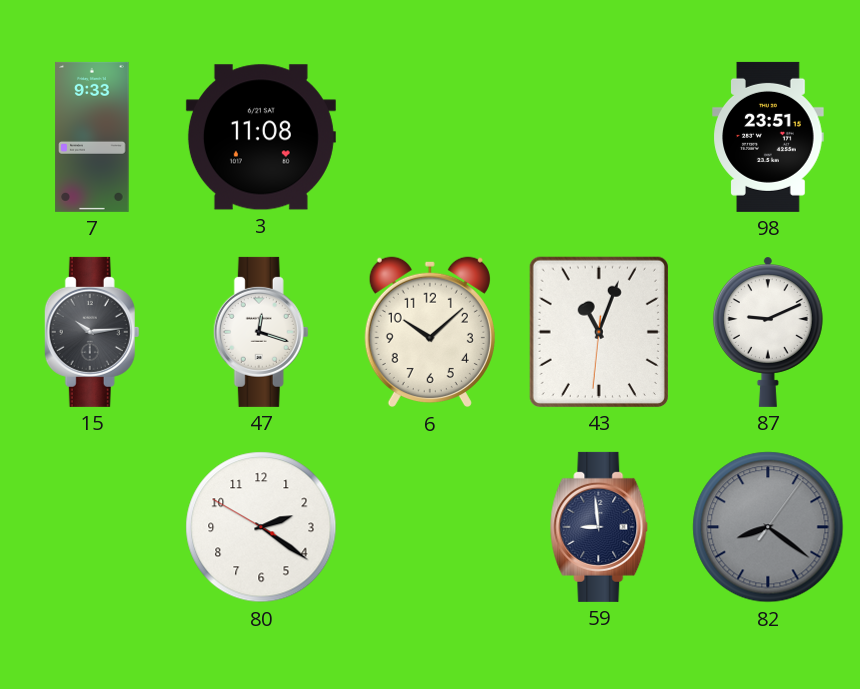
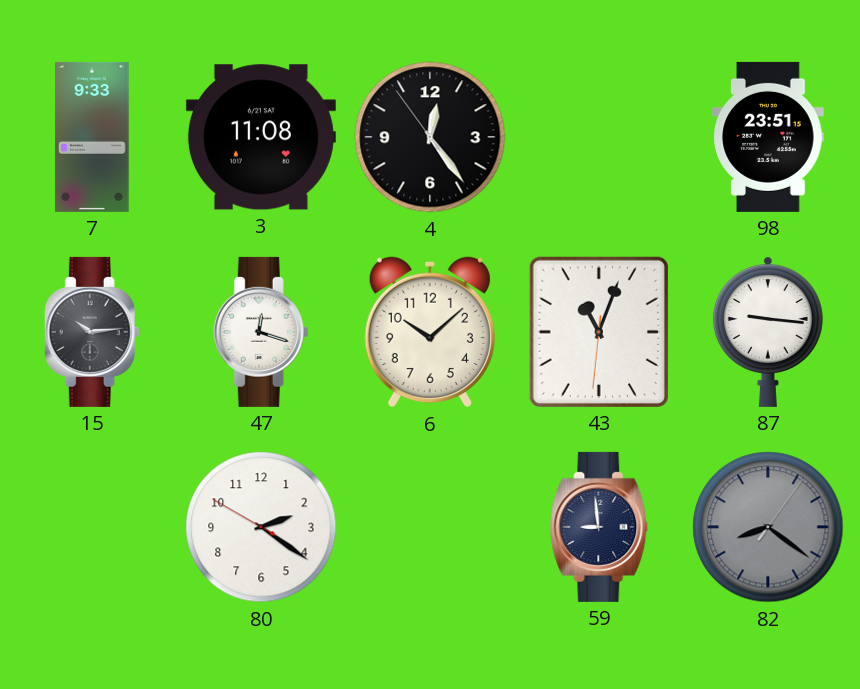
4: none -> 12:23
87: 9:11 -> 9:16
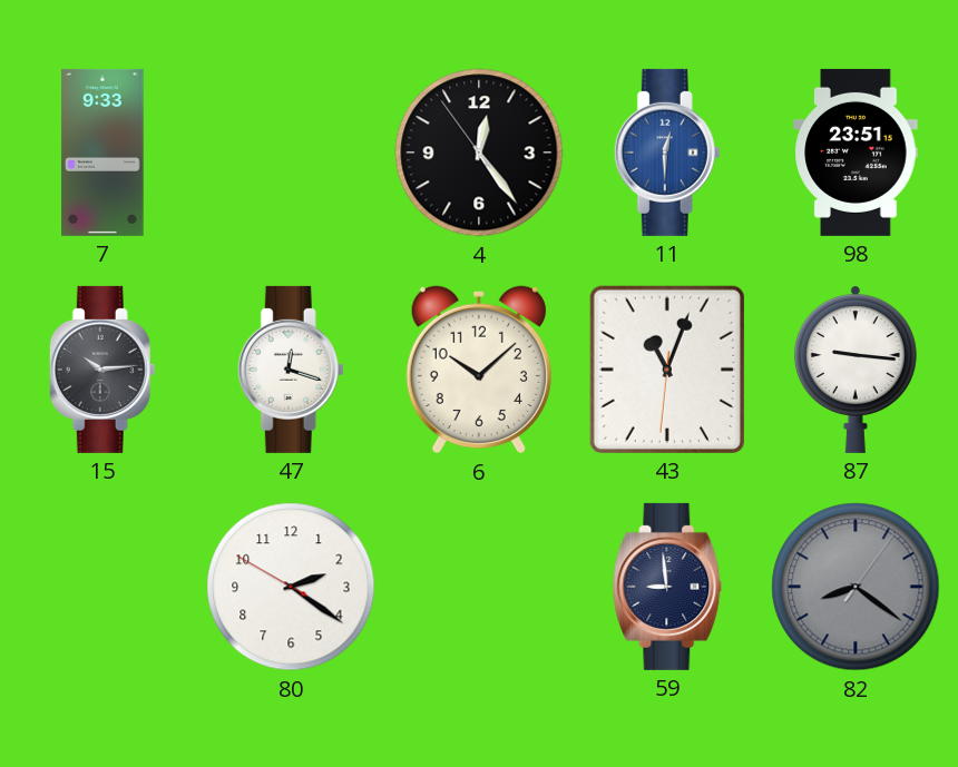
3: 11:08 -> none
11: none -> 12:30
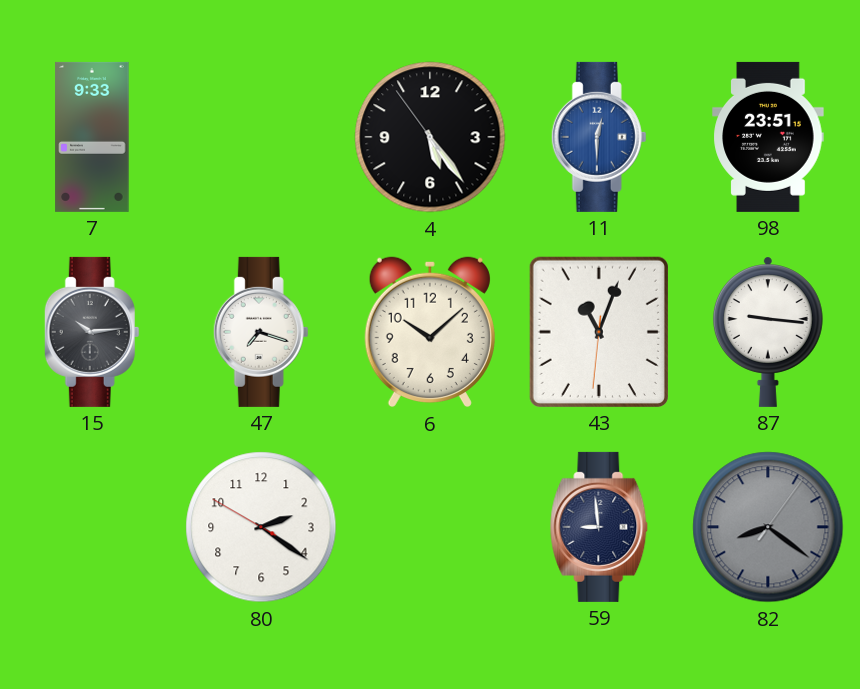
4: 12:23 -> 5:23
47: 12:18 -> 7:18
